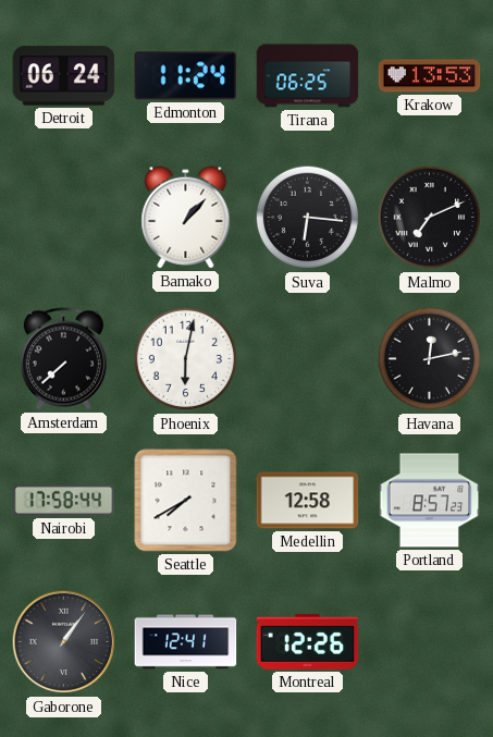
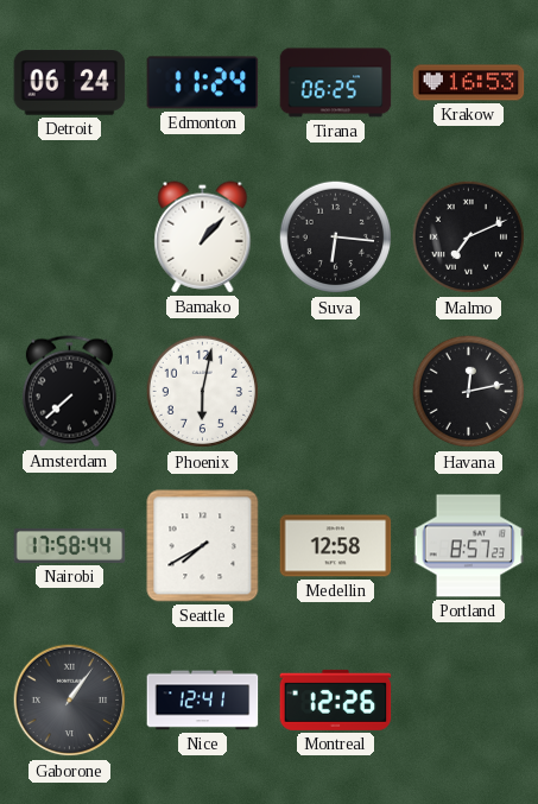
Krakow: 13:53 -> 16:53
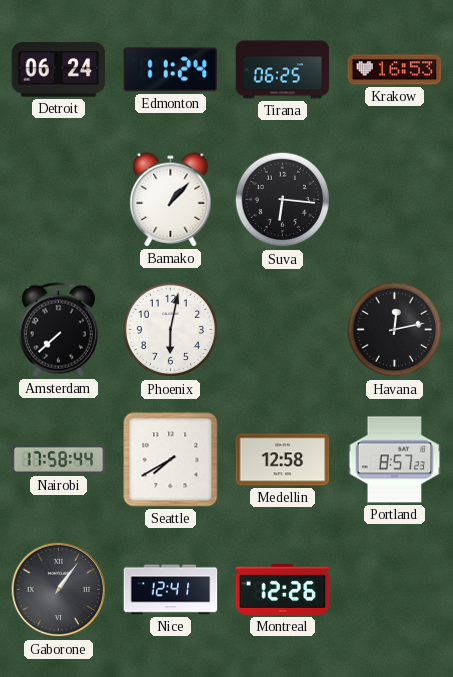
Malmo: 7:11 -> none
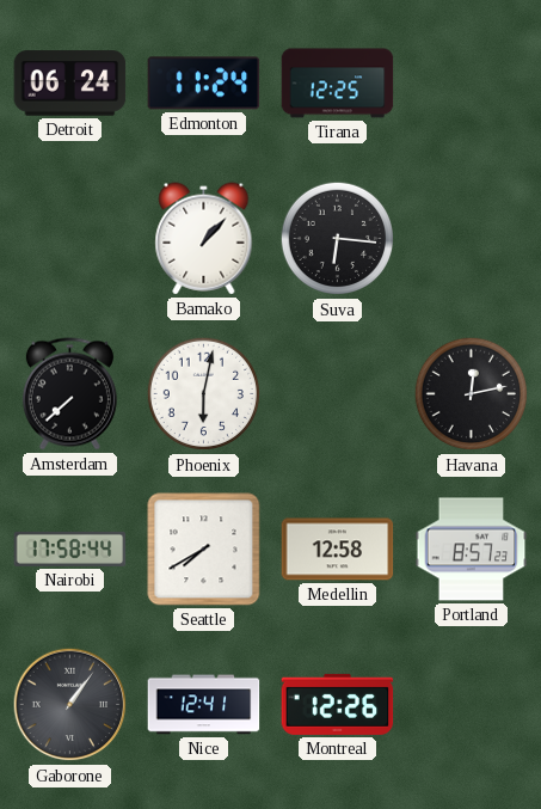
Tirana: 06:25 -> 12:25
Krakow: 16:53 -> none
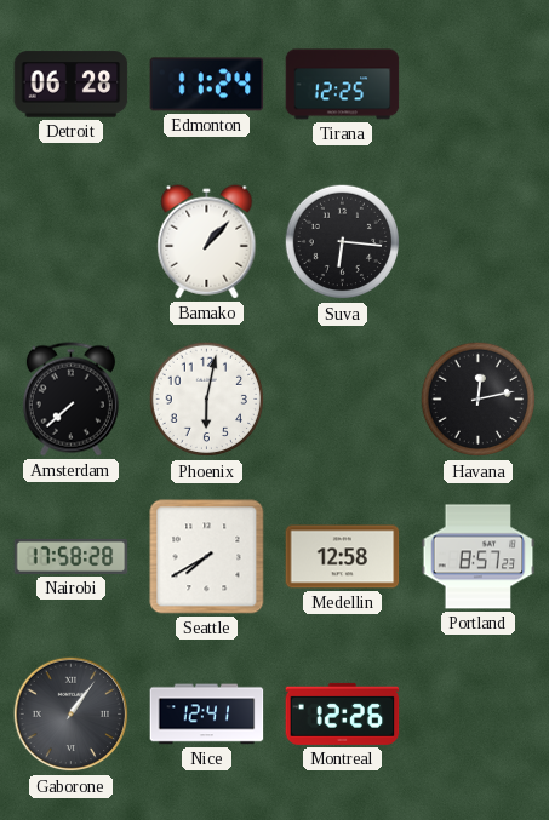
Detroit: 06:24 -> 06:28
Nairobi: 17:58:44 -> 17:58:28
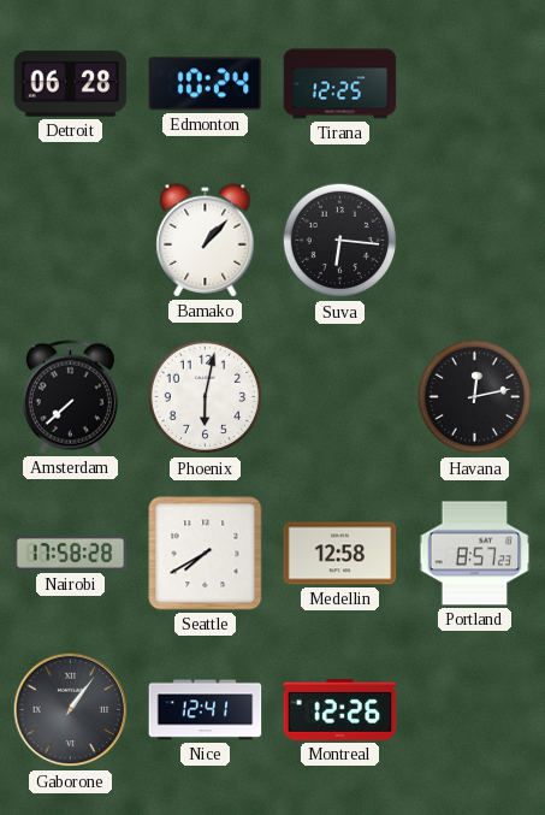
Edmonton: 11:24 -> 10:24
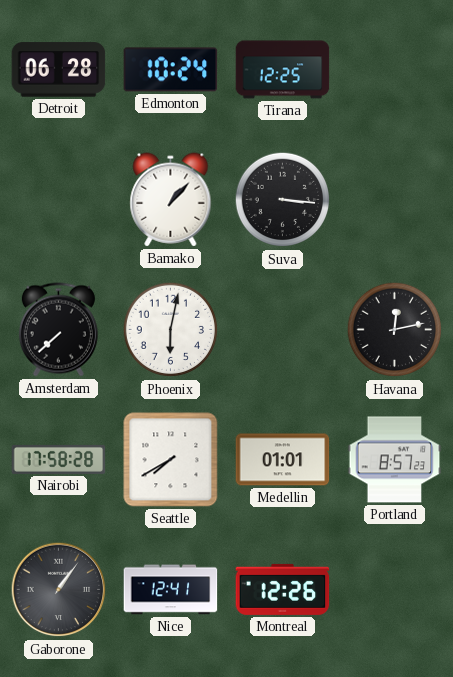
Suva: 6:16 -> 3:16
Medellin: 12:58 -> 01:01
